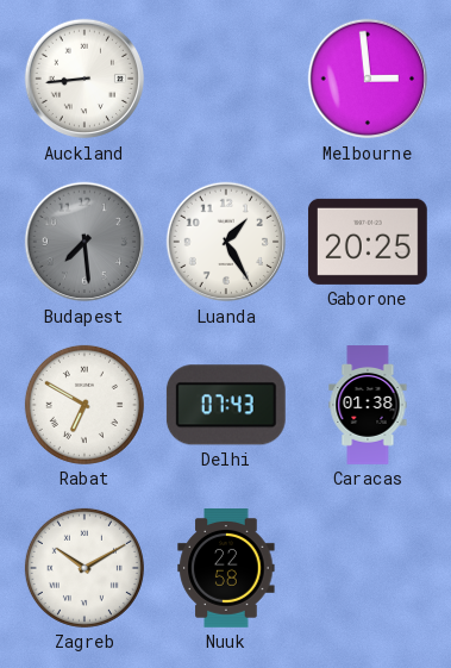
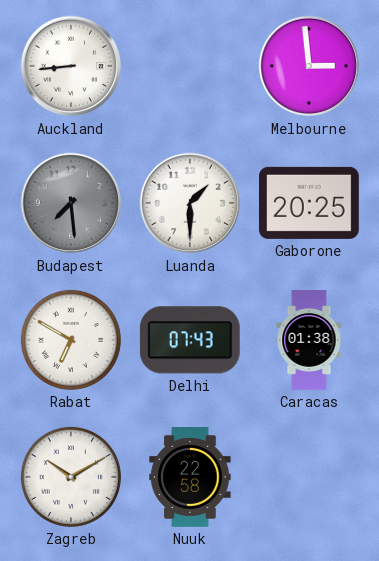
Luanda: 1:25 -> 1:30
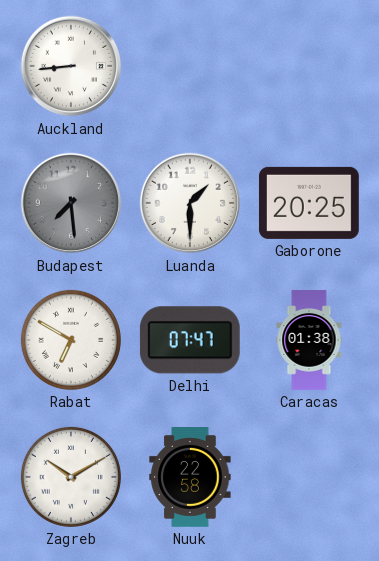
Melbourne: 2:59 -> none
Delhi: 07:43 -> 07:47
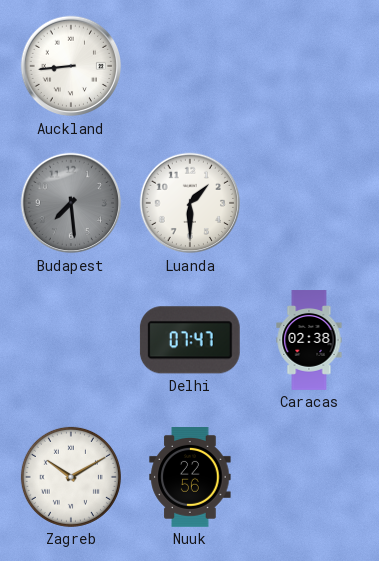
Gaborone: 20:25 -> none
Rabat: 6:50 -> none
Caracas: 01:38 -> 02:38
Nuuk: 22:58 -> 22:56
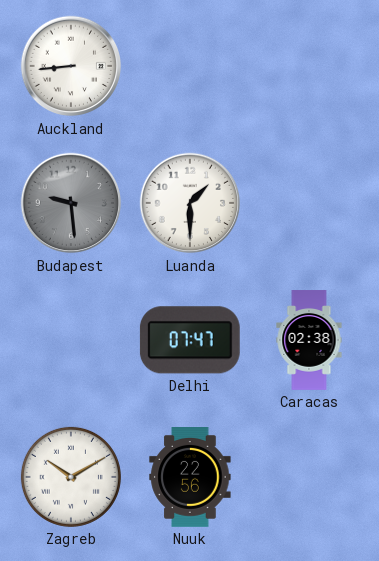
Budapest: 7:29 -> 9:29
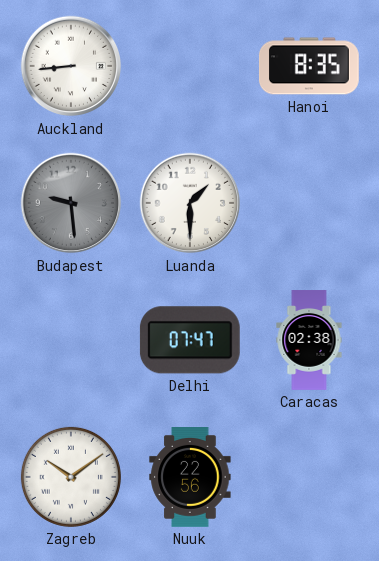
Hanoi: none -> 8:35
Zagreb: 10:10 -> 10:09
